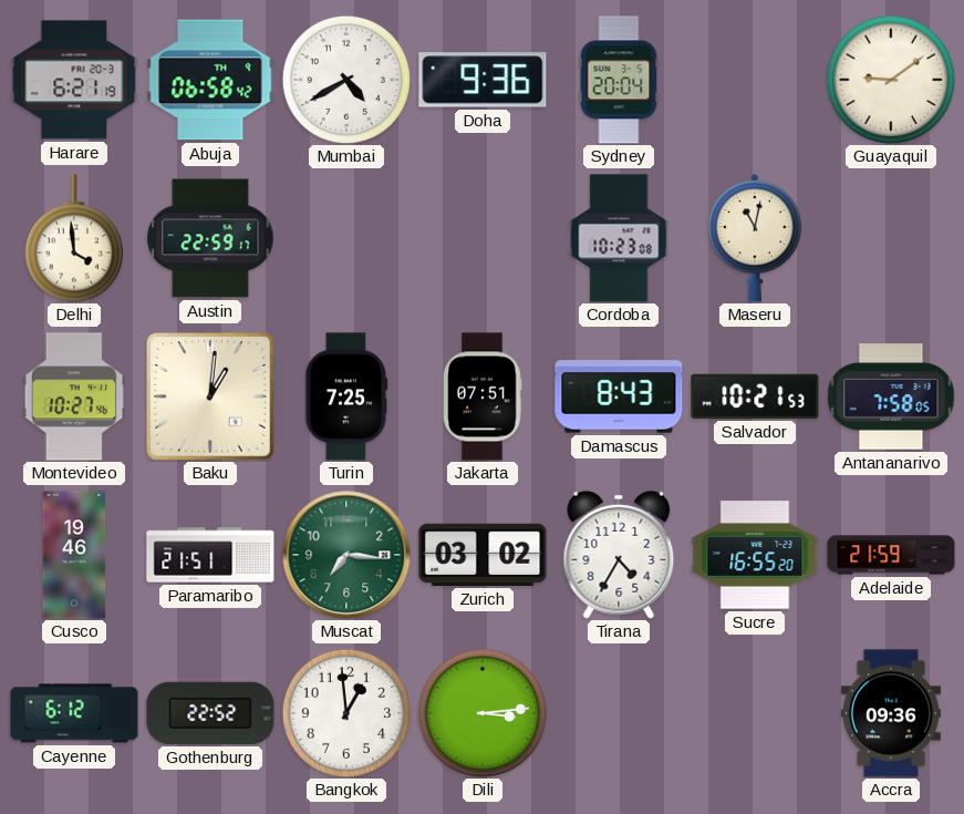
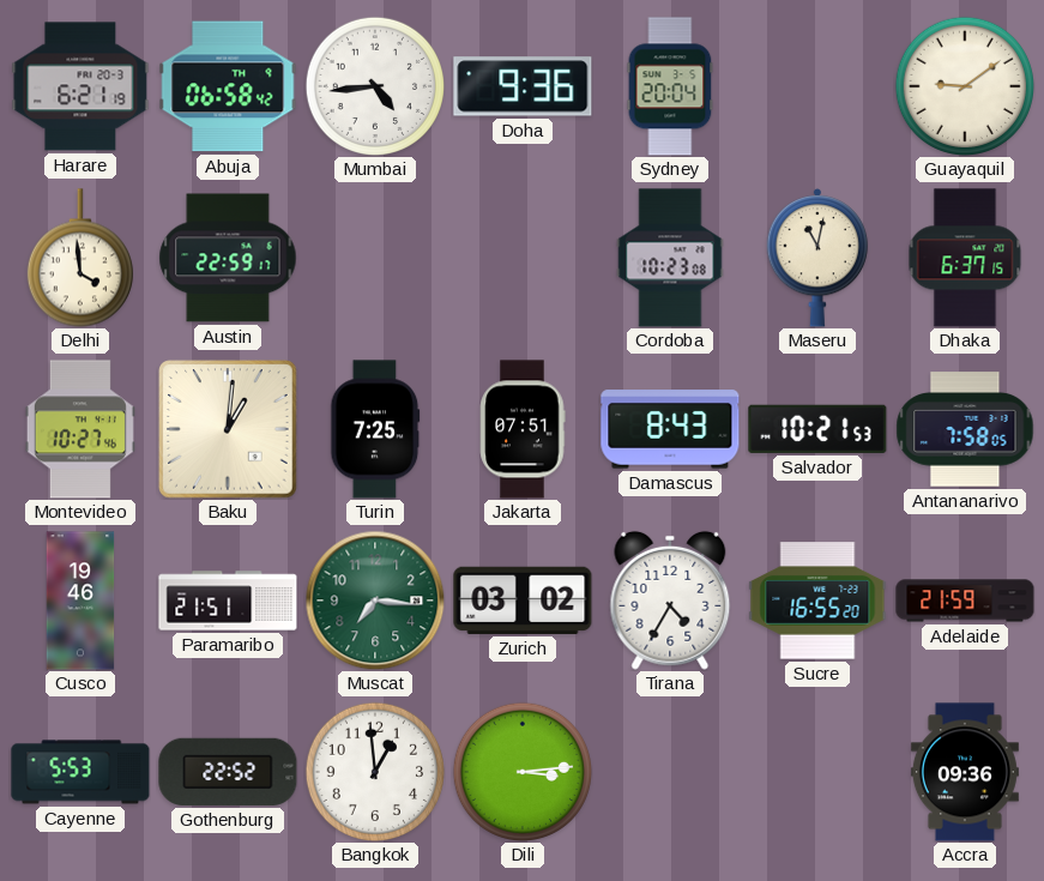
Mumbai: 4:40 -> 4:44
Dhaka: none -> 6:37
Cayenne: 6:12 -> 5:53
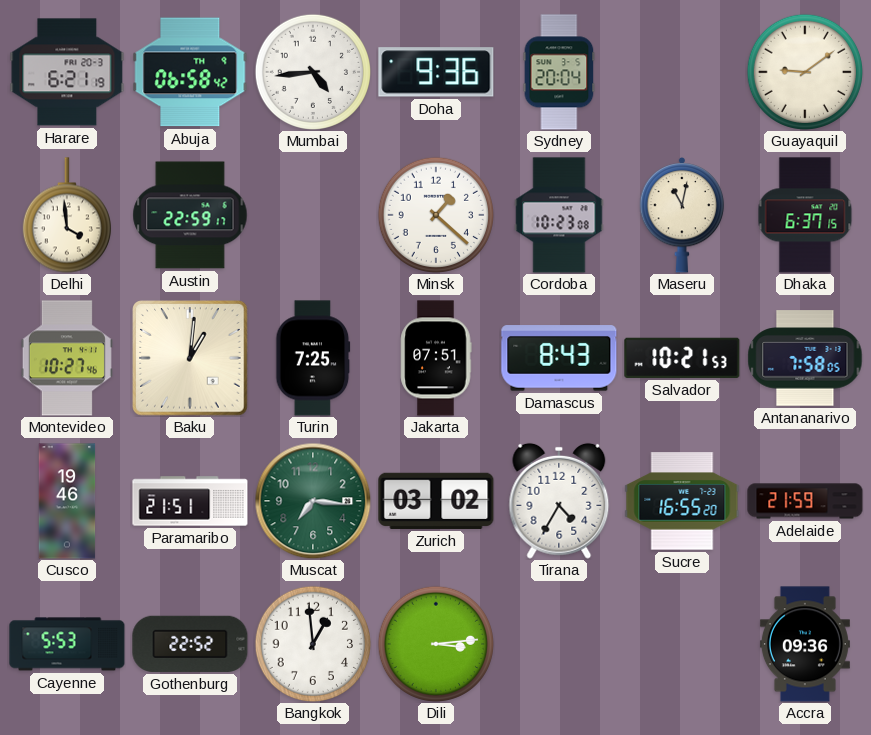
Minsk: none -> 1:22
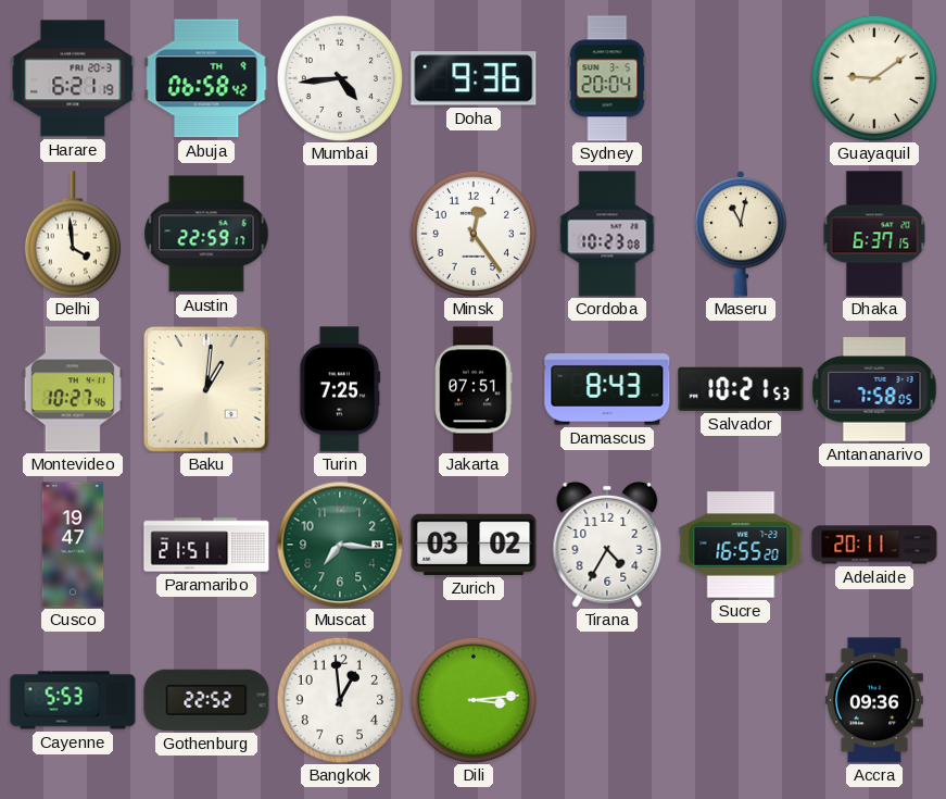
Minsk: 1:22 -> 12:24
Cusco: 19:46 -> 19:47
Adelaide: 21:59 -> 20:11
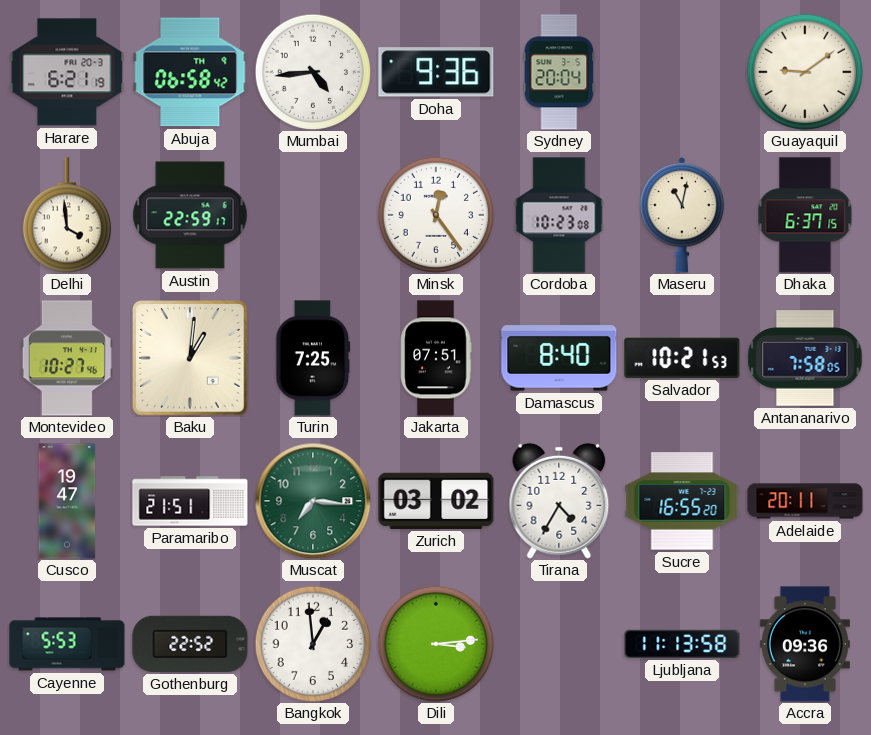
Damascus: 8:43 -> 8:40
Ljubljana: none -> 11:13
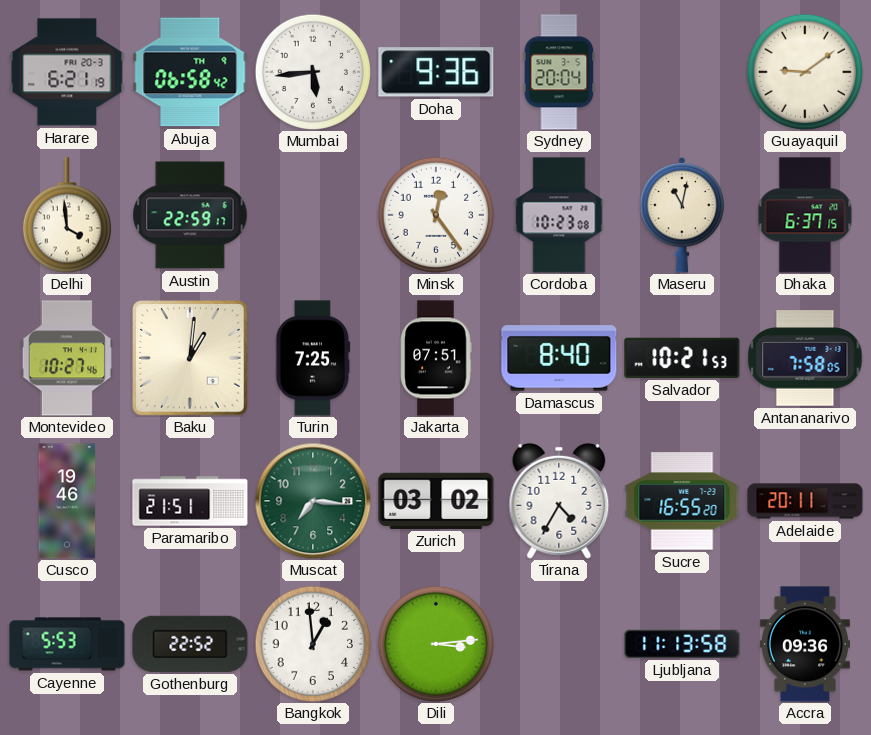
Mumbai: 4:44 -> 5:44
Cusco: 19:47 -> 19:46
